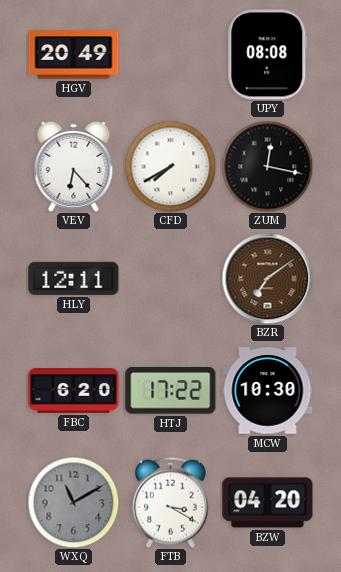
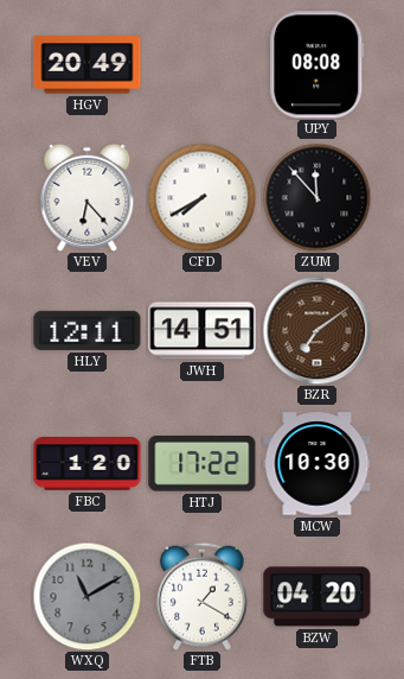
ZUM: 12:17 -> 11:53
JWH: none -> 14:51
FBC: 6:20 -> 1:20
FTB: 3:20 -> 1:20
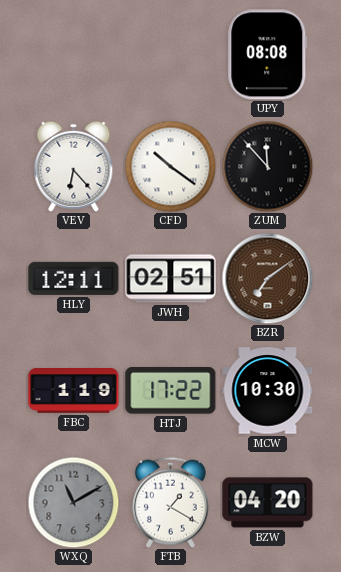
HGV: 20:49 -> none
CFD: 7:40 -> 10:21
JWH: 14:51 -> 02:51
FBC: 1:20 -> 1:19
